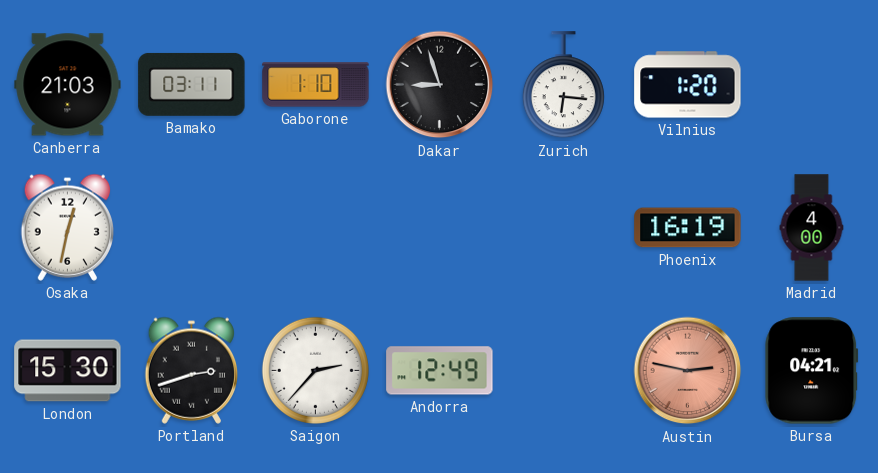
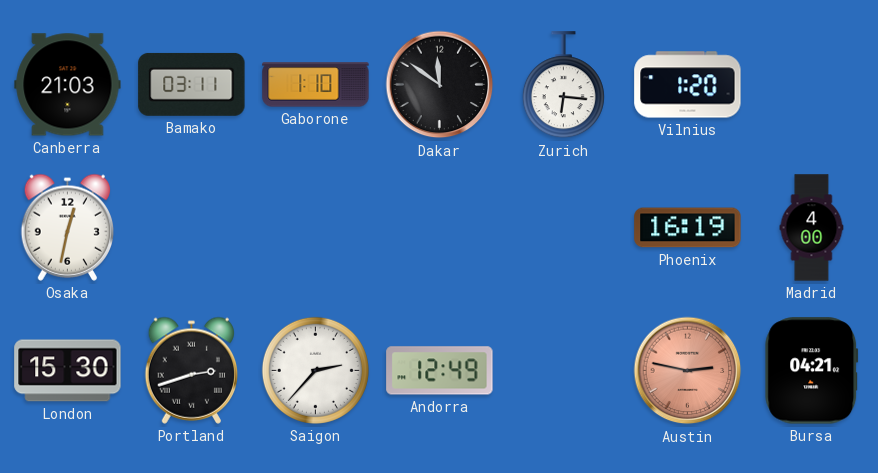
Dakar: 8:57 -> 11:51
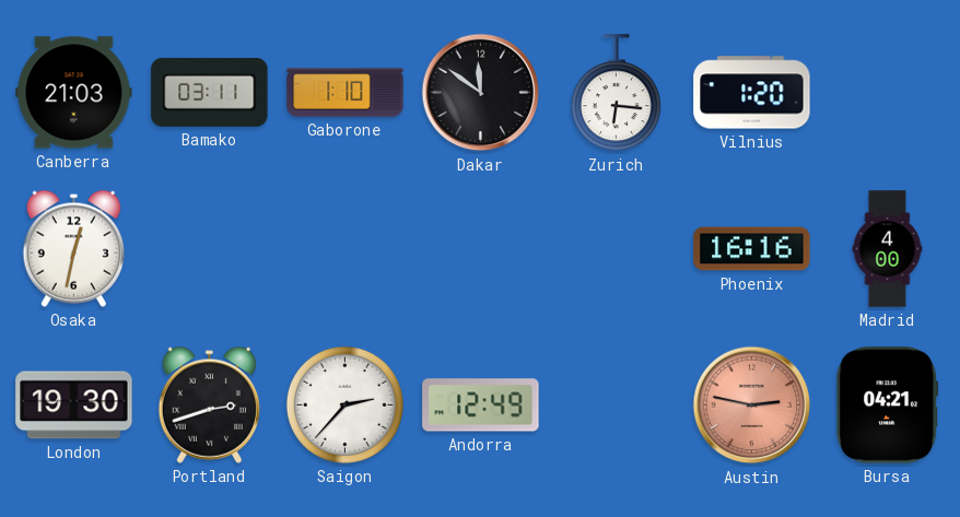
Phoenix: 16:19 -> 16:16
London: 15:30 -> 19:30
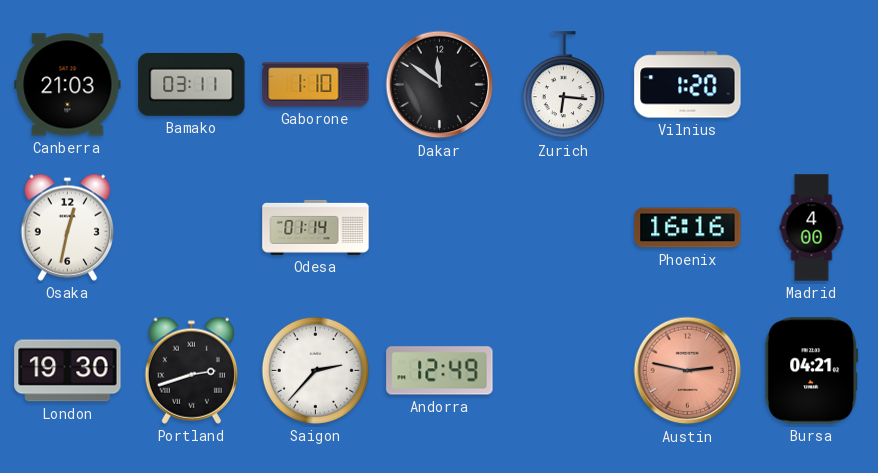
Odesa: none -> 01:14
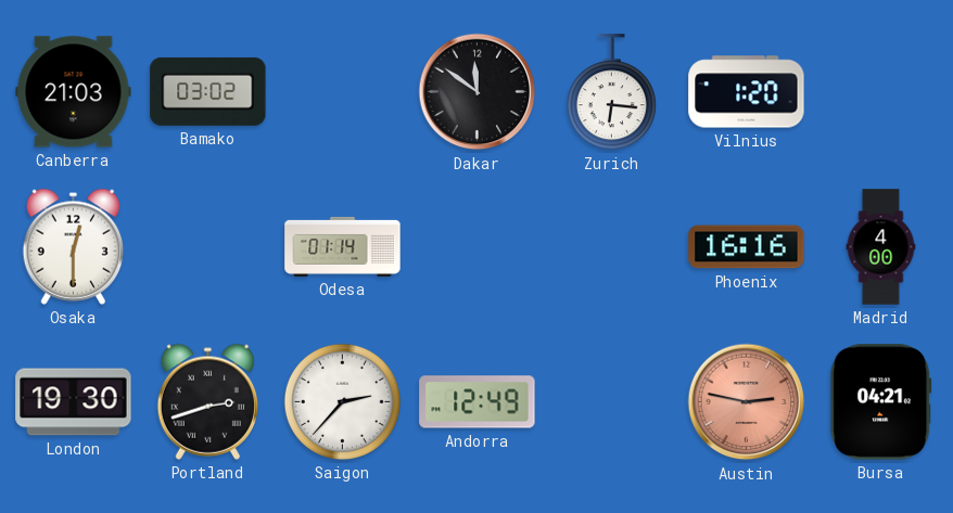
Bamako: 03:11 -> 03:02
Gaborone: 1:10 -> none
Osaka: 12:32 -> 12:30
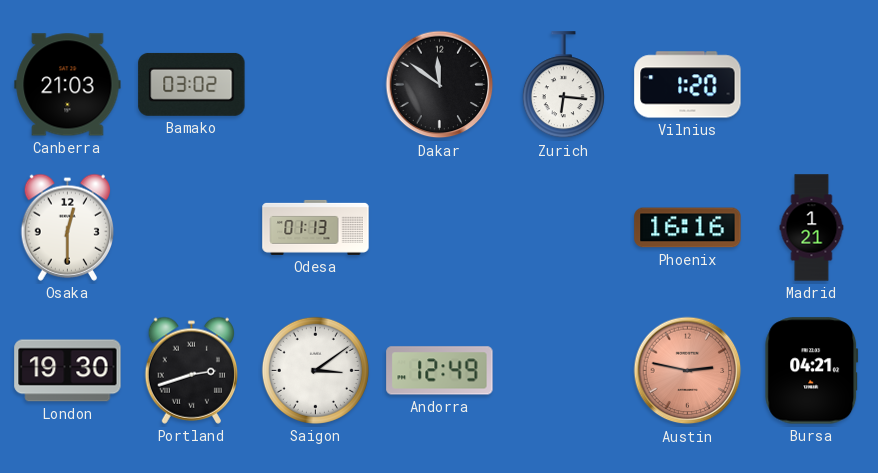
Odesa: 01:14 -> 01:13
Madrid: 4:00 -> 1:21
Saigon: 2:37 -> 3:09
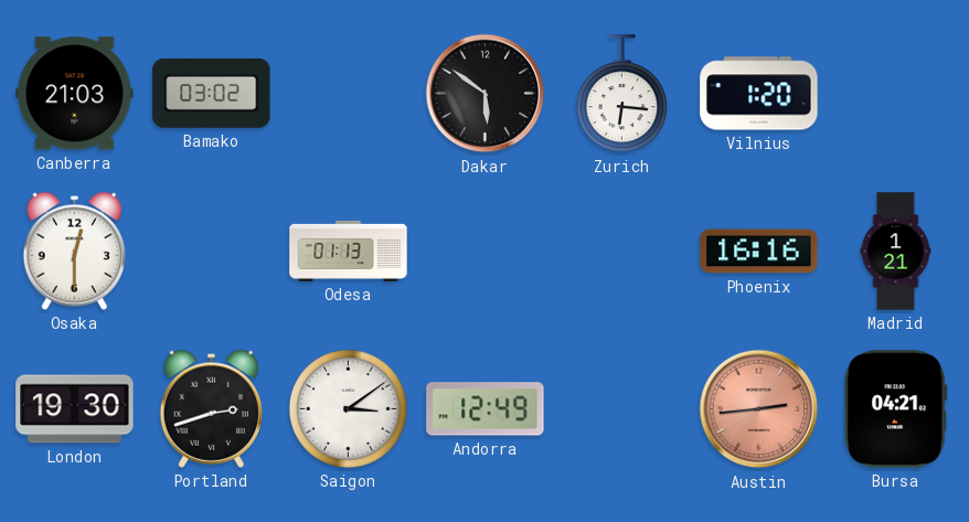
Dakar: 11:51 -> 5:51
Austin: 2:47 -> 2:44
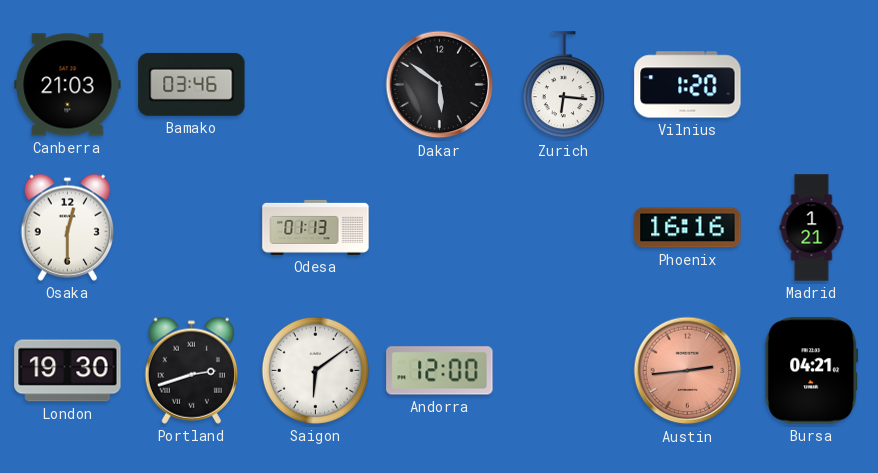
Bamako: 03:02 -> 03:46
Saigon: 3:09 -> 6:09
Andorra: 12:49 -> 12:00
